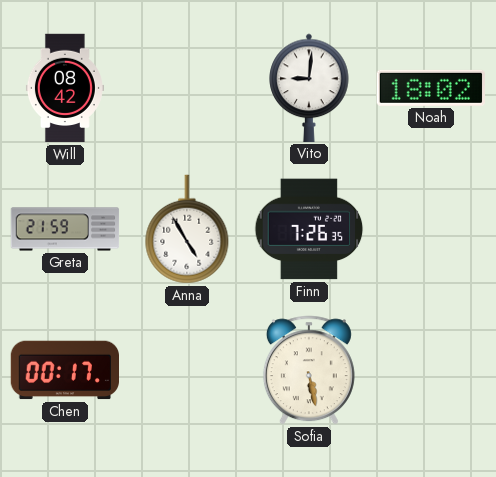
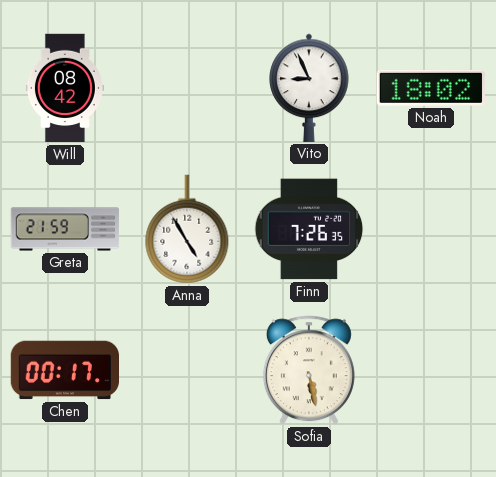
Vito: 9:01 -> 8:56
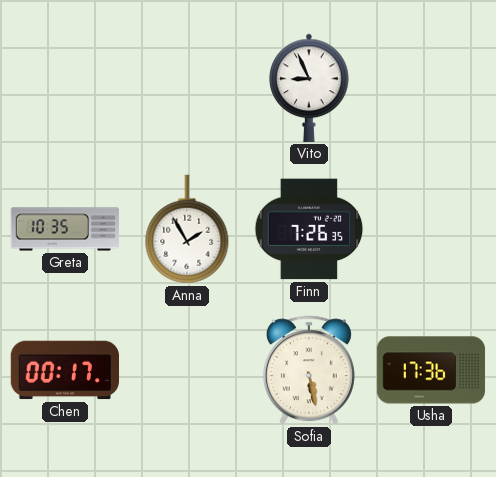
Will: 08:42 -> none
Noah: 18:02 -> none
Greta: 21:59 -> 10:35
Anna: 4:55 -> 1:55
Usha: none -> 17:36
